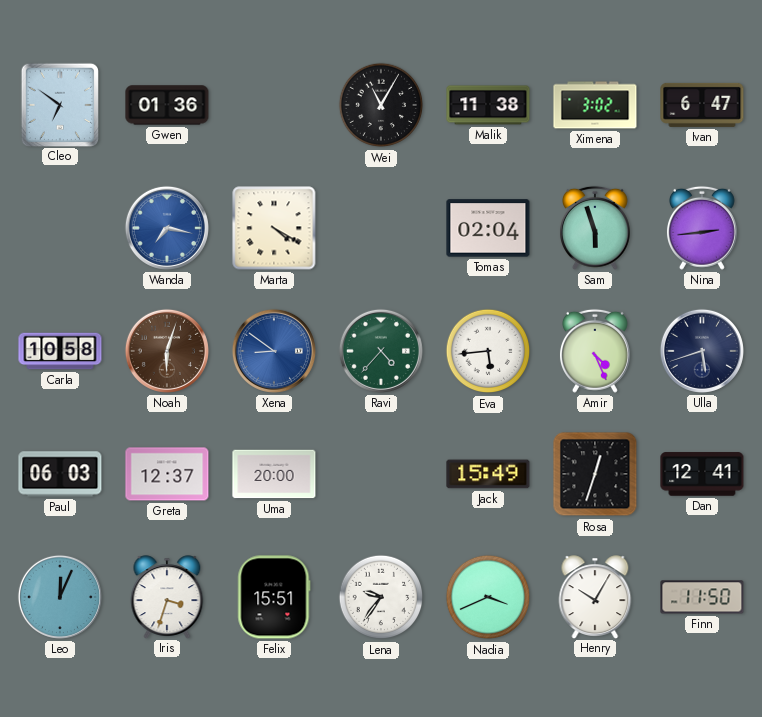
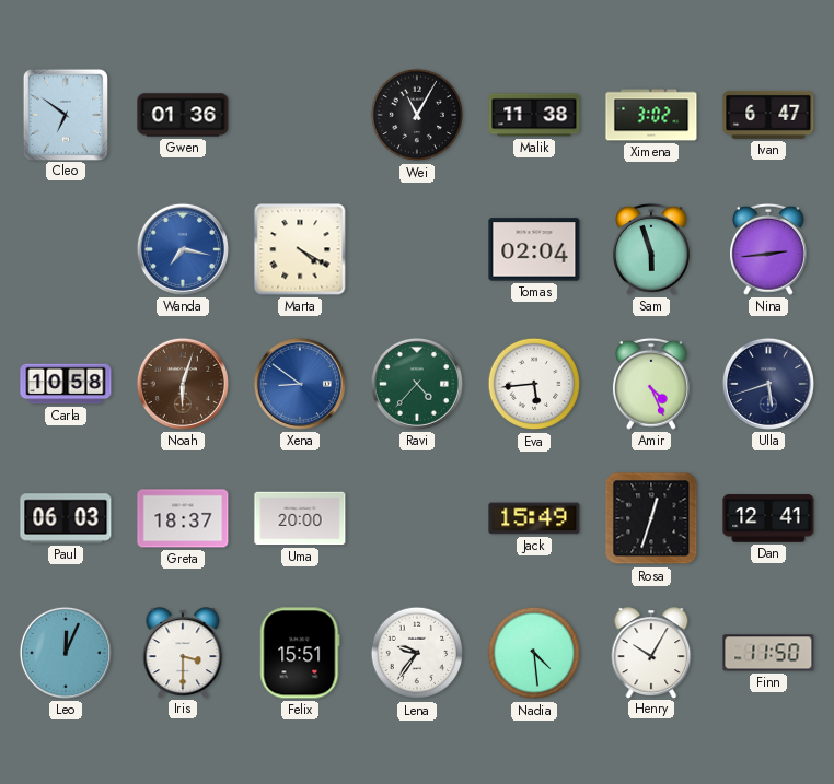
Greta: 12:37 -> 18:37
Iris: 3:33 -> 3:30
Nadia: 3:41 -> 4:29
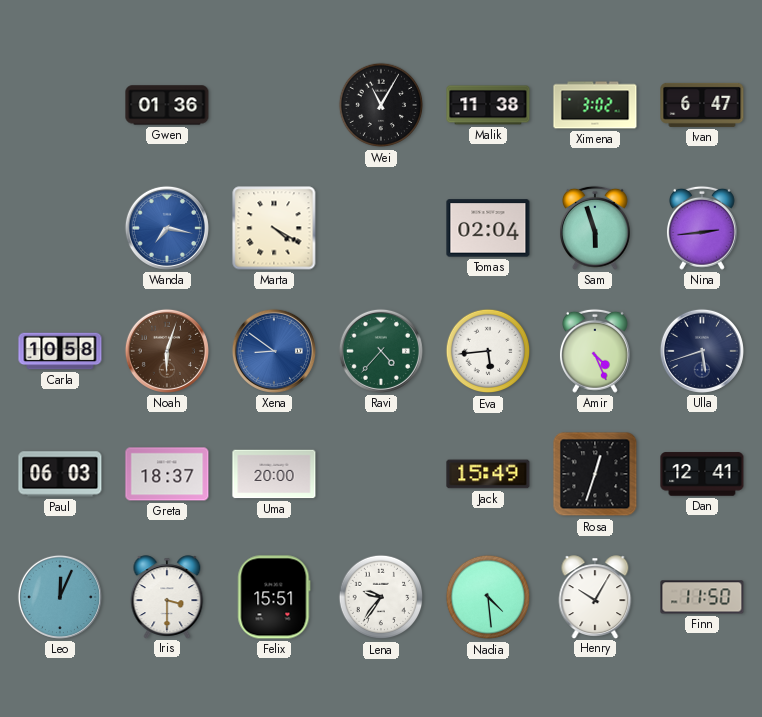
Cleo: 6:51 -> none
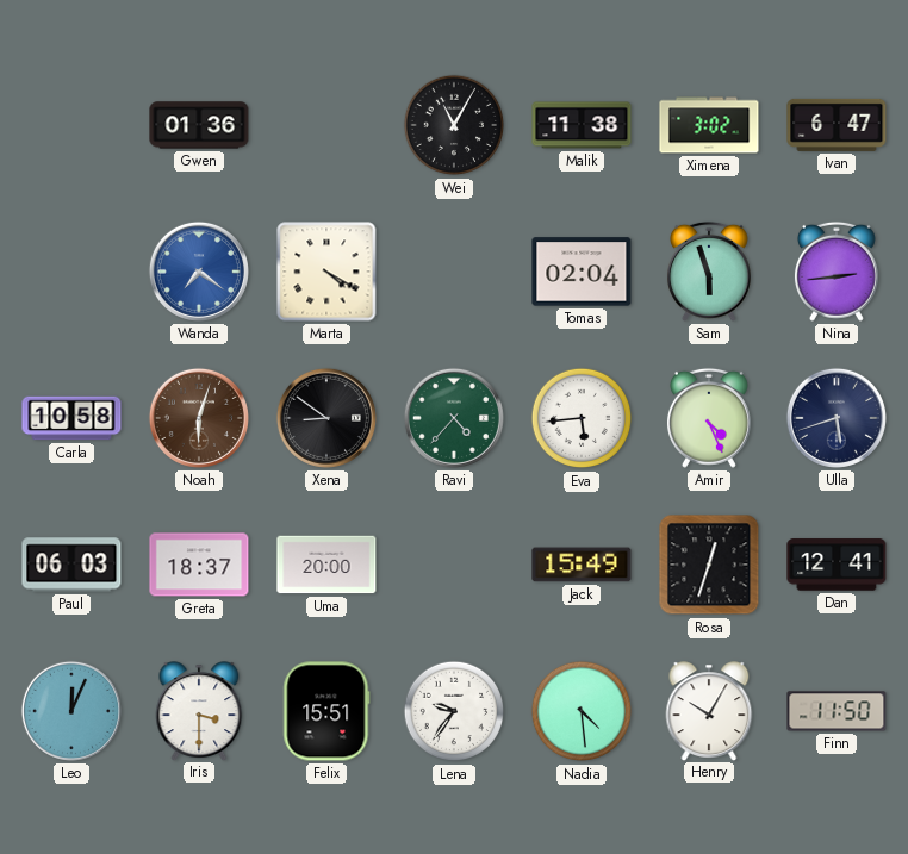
Wanda: 7:17 -> 7:21
Xena dial: blue -> black
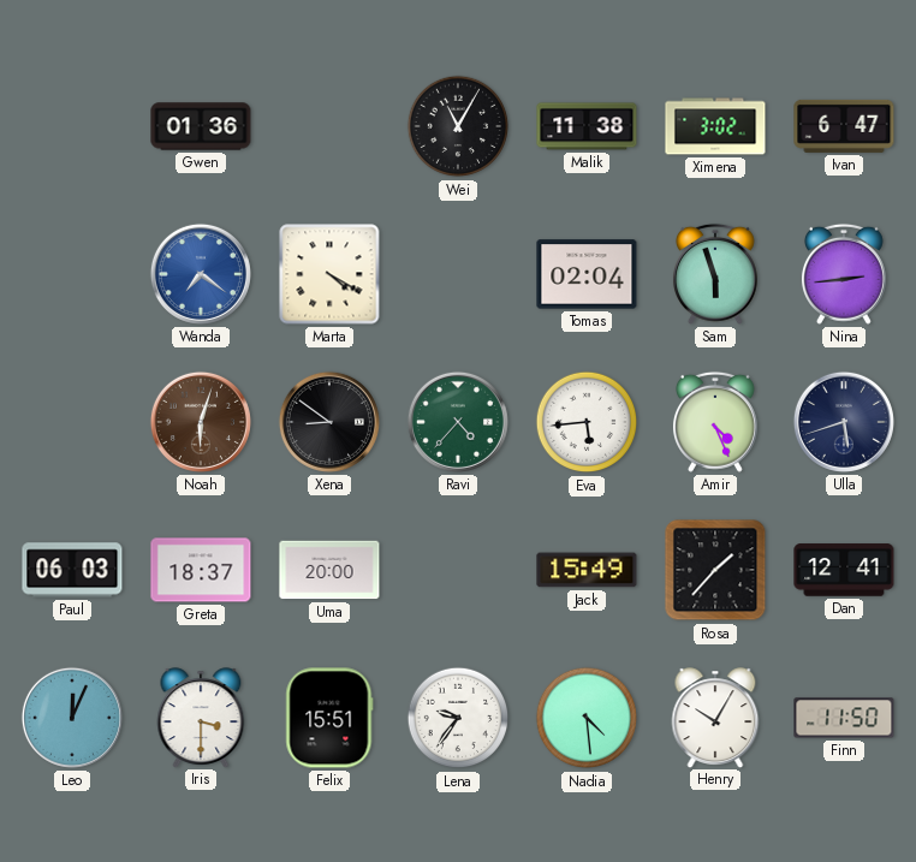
Carla: 10:58 -> none
Rosa: 12:33 -> 1:37
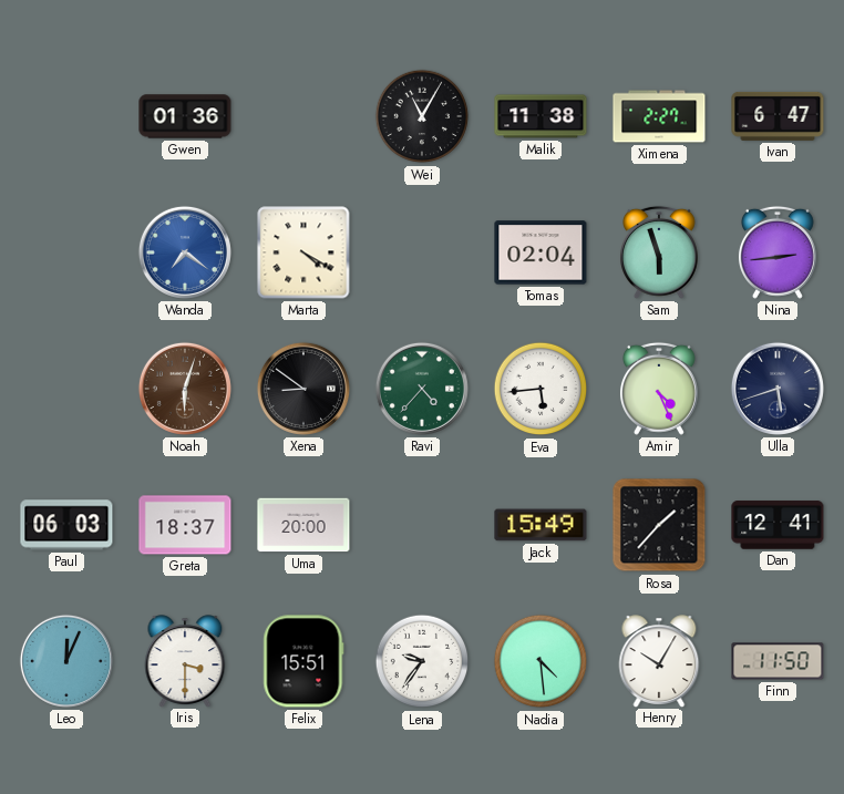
Ximena: 3:02 -> 2:27
